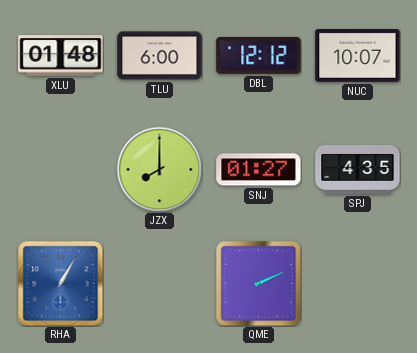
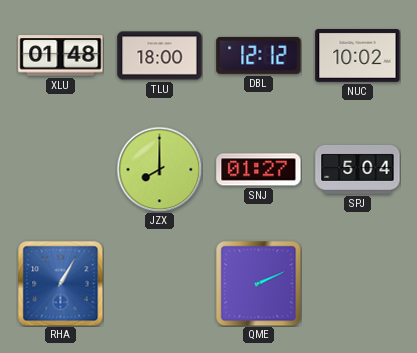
TLU: 6:00 -> 18:00
NUC: 10:07 -> 10:02
SPJ: 4:35 -> 5:04
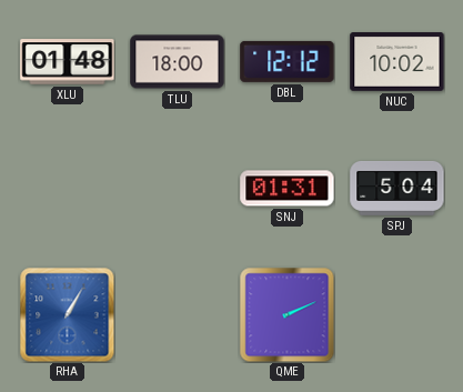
JZX: 8:00 -> none
SNJ: 01:27 -> 01:31
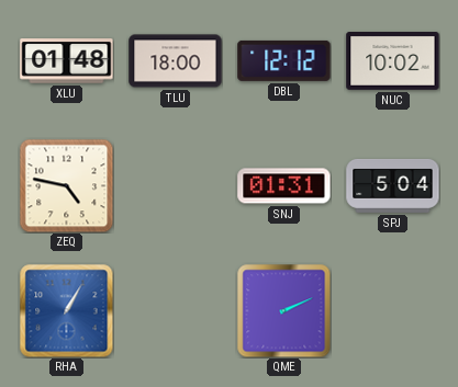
ZEQ: none -> 4:47
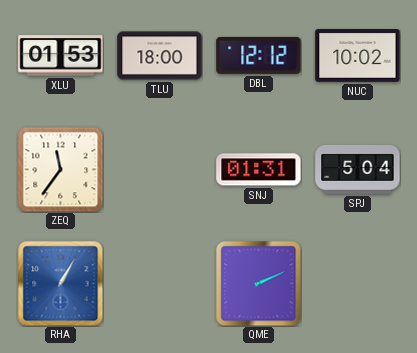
XLU: 01:48 -> 01:53
ZEQ: 4:47 -> 11:36
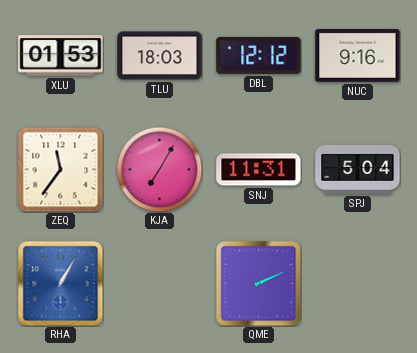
TLU: 18:00 -> 18:03
NUC: 10:02 -> 9:16
KJA: none -> 7:05
SNJ: 01:31 -> 11:31
